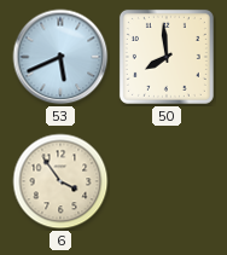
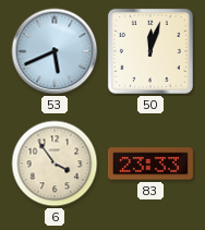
50: 7:59 -> 12:03
83: none -> 23:33
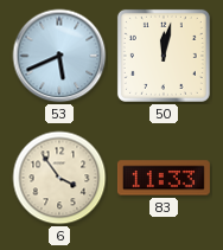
50: 12:03 -> 12:02
83: 23:33 -> 11:33
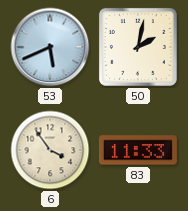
50: 12:02 -> 2:02
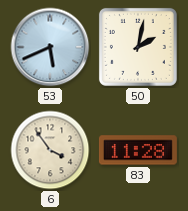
83: 11:33 -> 11:28
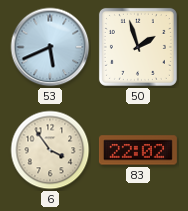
50: 2:02 -> 1:57
83: 11:28 -> 22:02
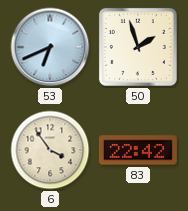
53: 5:41 -> 6:41
83: 22:02 -> 22:42
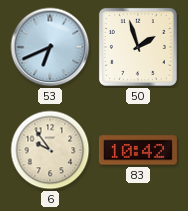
6: 3:54 -> 9:54
83: 22:42 -> 10:42
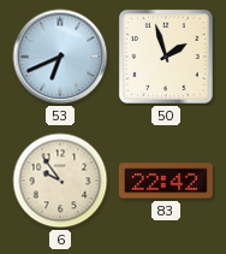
83: 10:42 -> 22:42
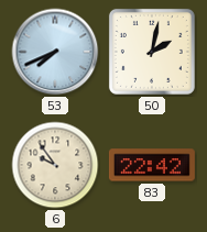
53: 6:41 -> 7:41
50: 1:57 -> 2:02
